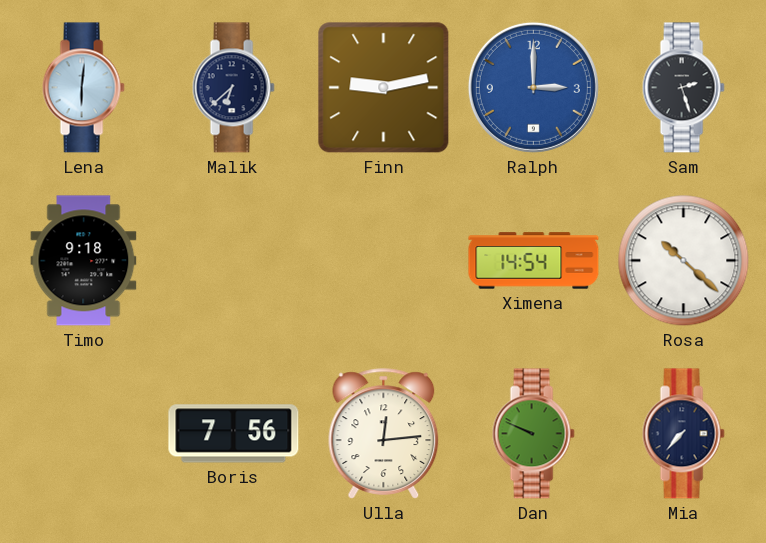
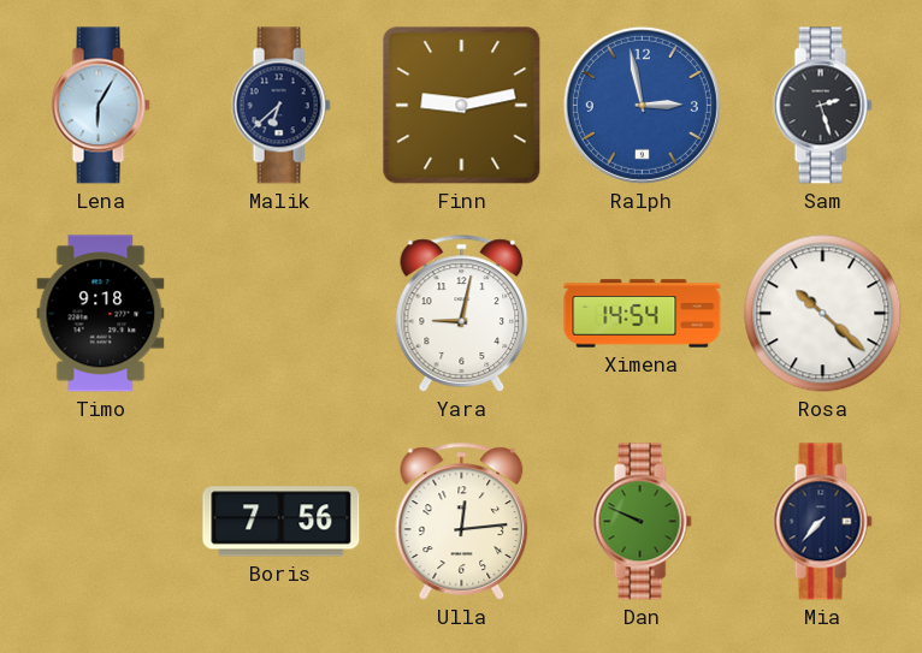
Lena: 6:01 -> 6:05
Ralph: 3:00 -> 2:58
Yara: none -> 9:02
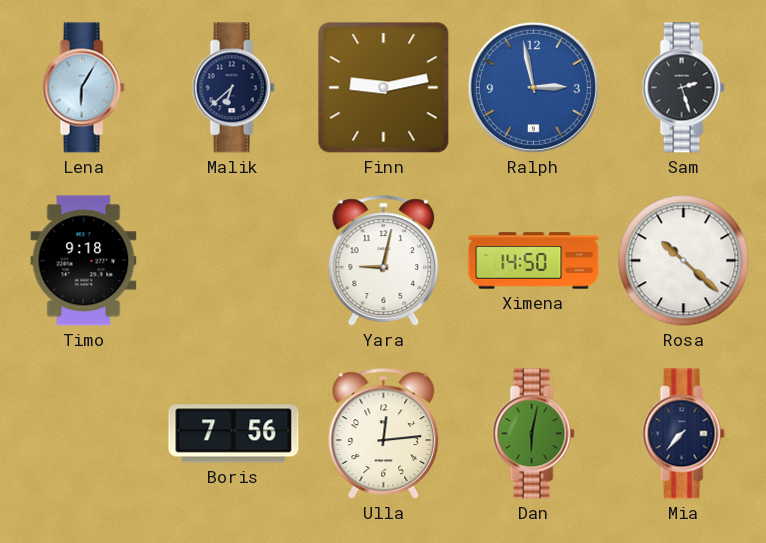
Ximena: 14:54 -> 14:50
Dan: 9:49 -> 6:02
